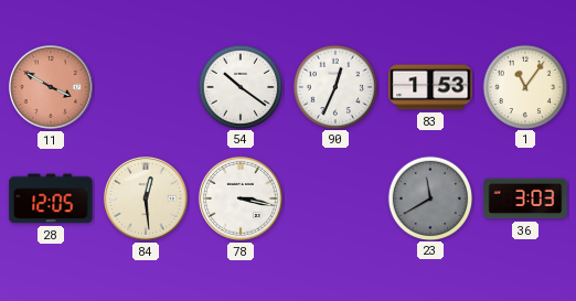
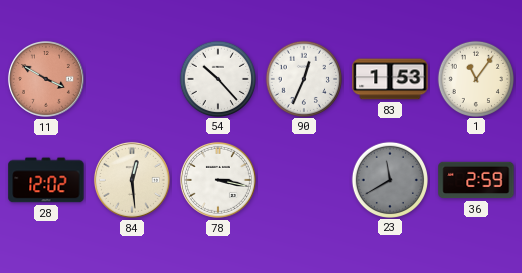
54: 10:21 -> 10:23
28: 12:05 -> 12:02
36: 3:03 -> 2:59
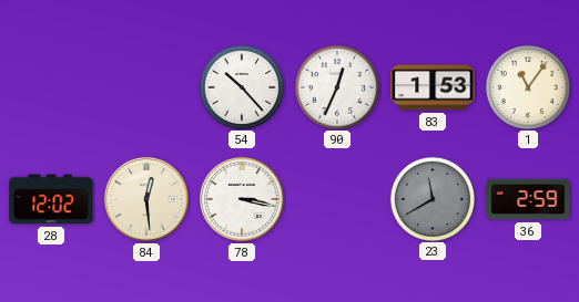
11: 3:50 -> none
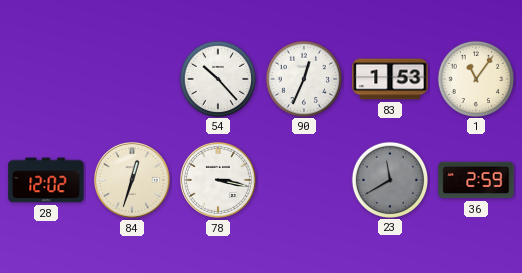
84: 12:29 -> 12:33
